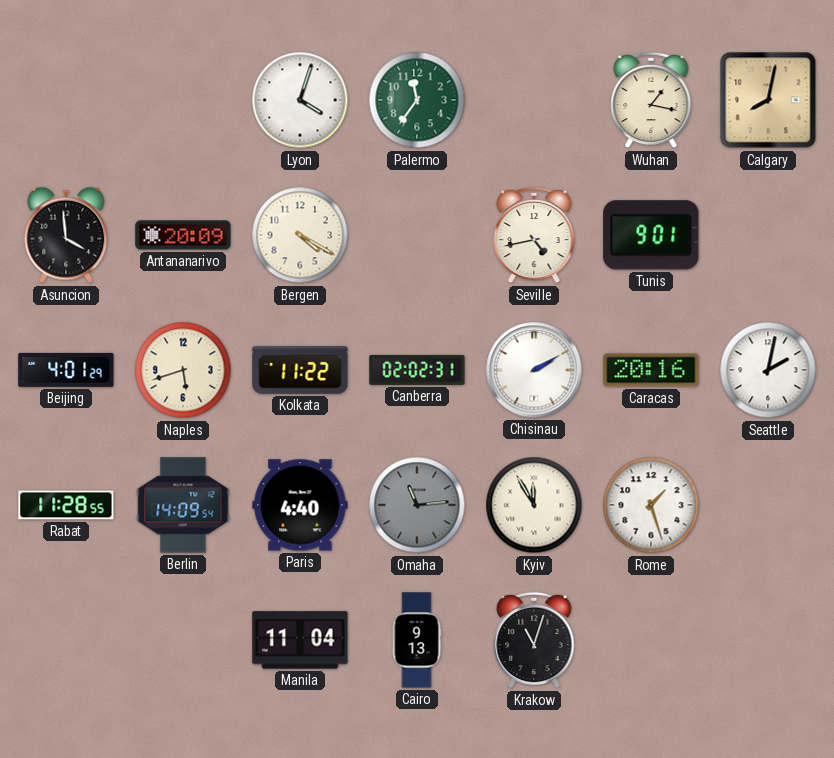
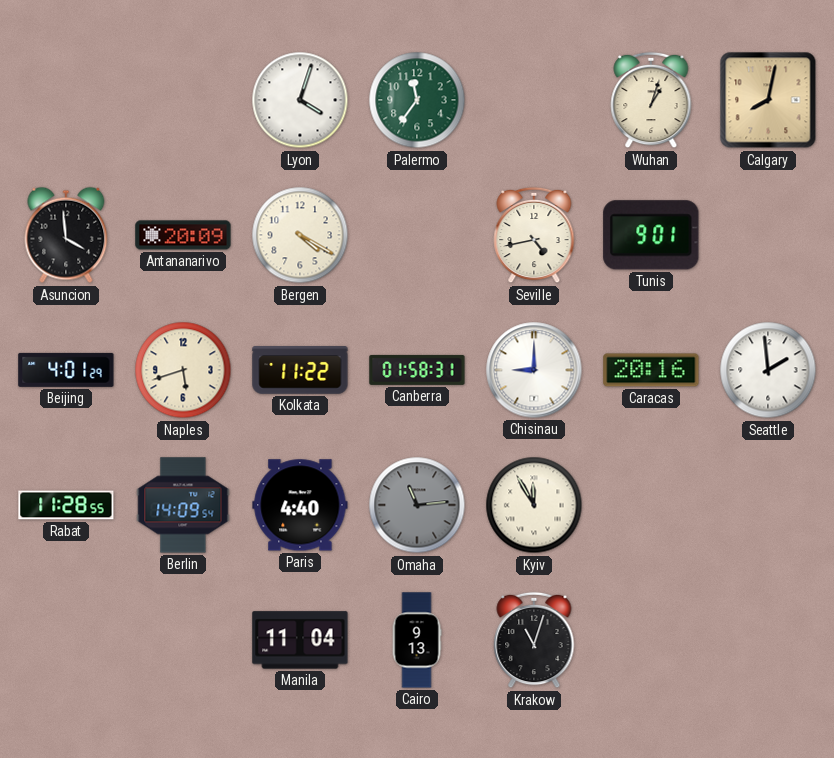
Wuhan: 1:17 -> 1:03
Canberra: 02:02 -> 01:58
Chisinau: 2:10 -> 9:00
Seattle: 2:02 -> 1:59
Rome: 1:27 -> none
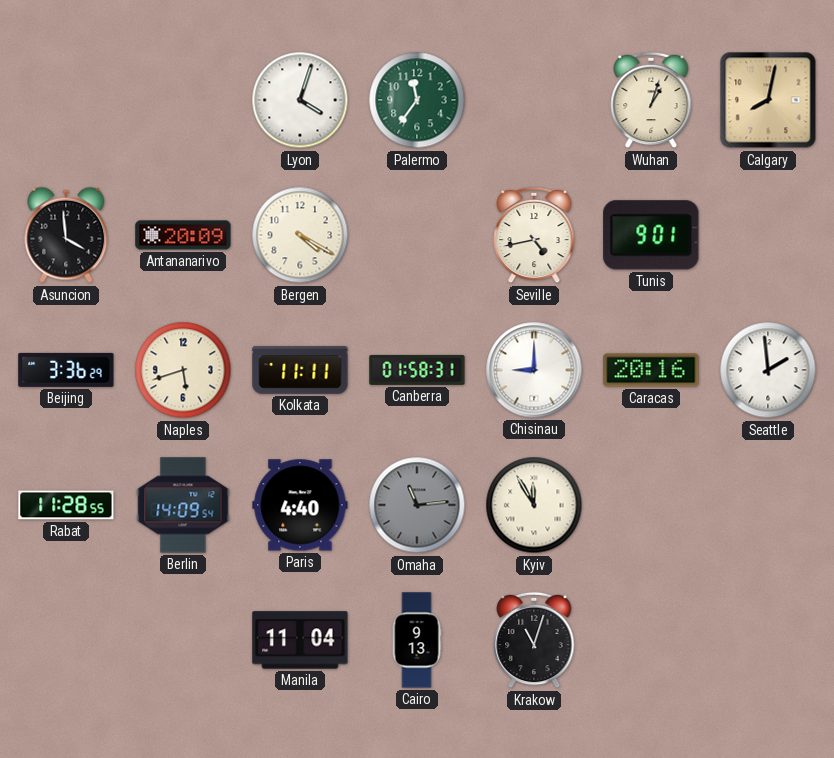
Beijing: 4:01 -> 3:36
Kolkata: 11:22 -> 11:11
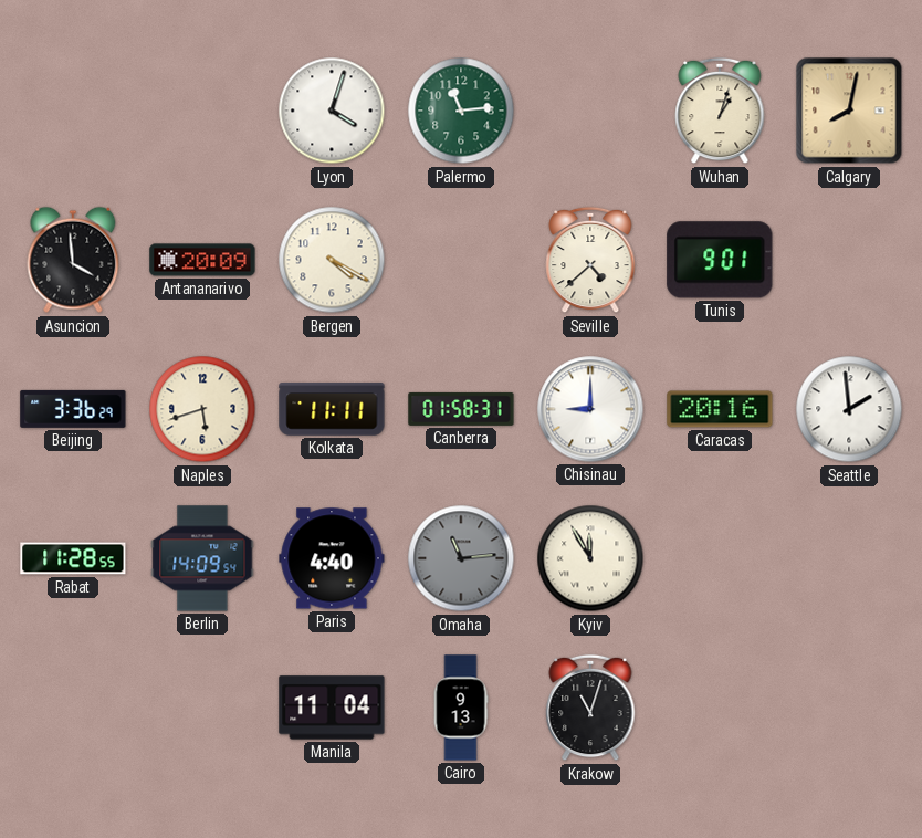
Palermo: 11:36 -> 11:14
Seville: 4:43 -> 4:38
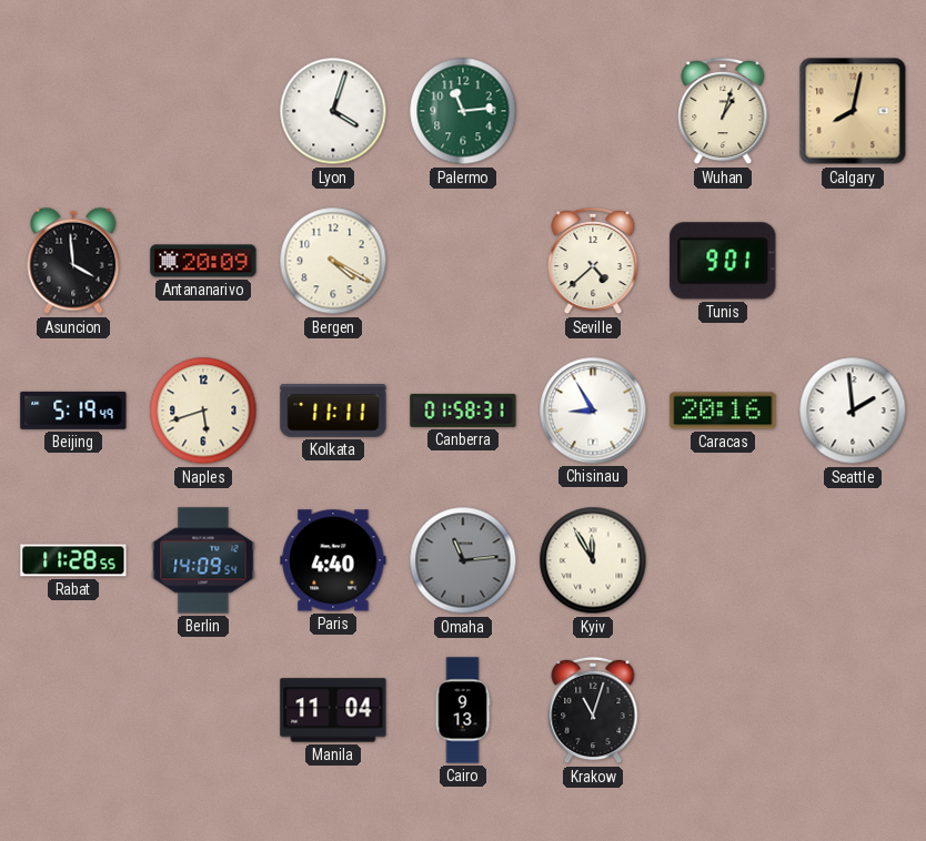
Beijing: 3:36 -> 5:19
Chisinau: 9:00 -> 8:55
